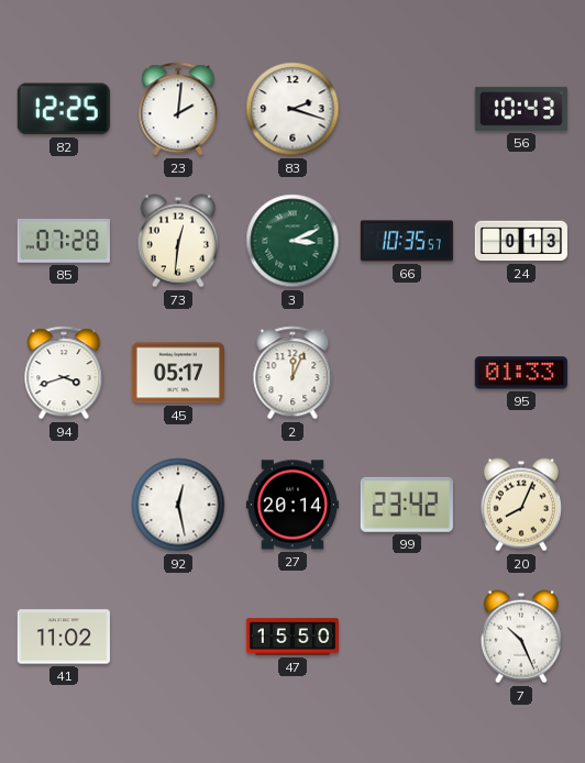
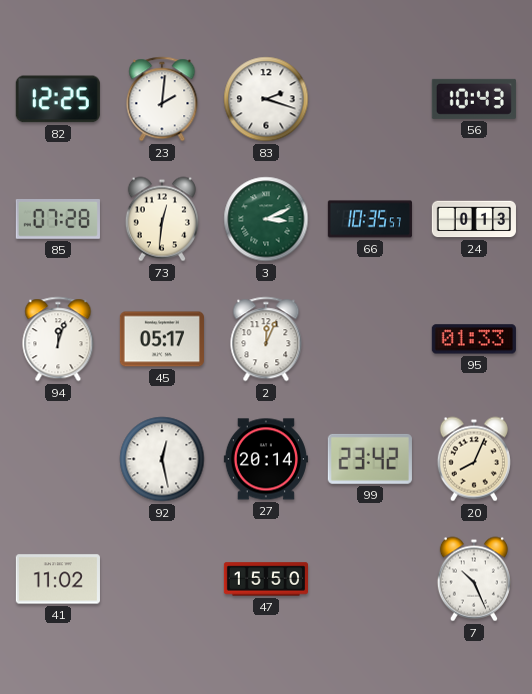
94: 3:42 -> 12:03
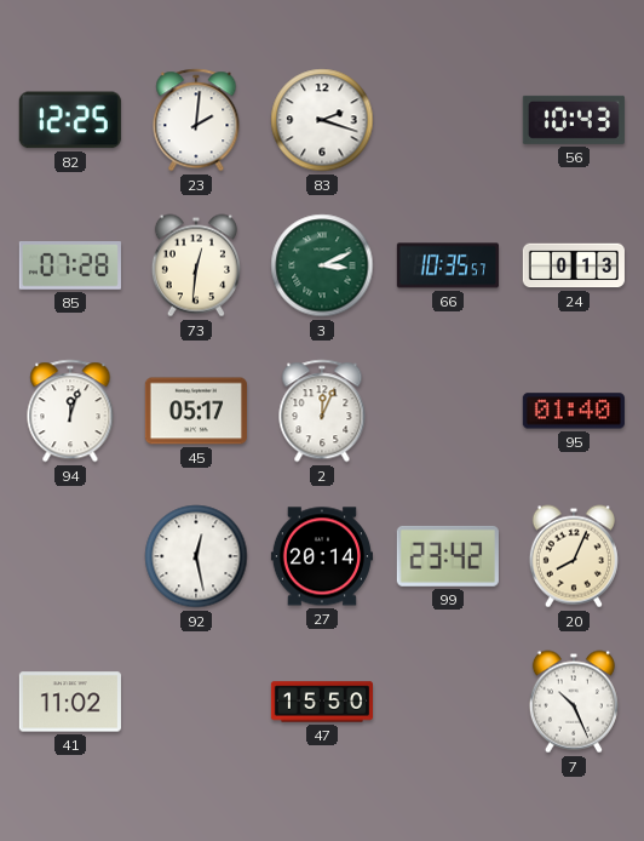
95: 01:33 -> 01:40
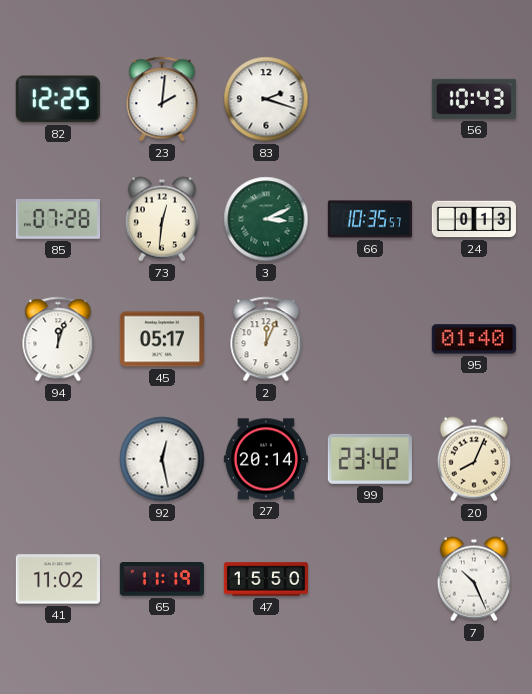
65: none -> 11:19
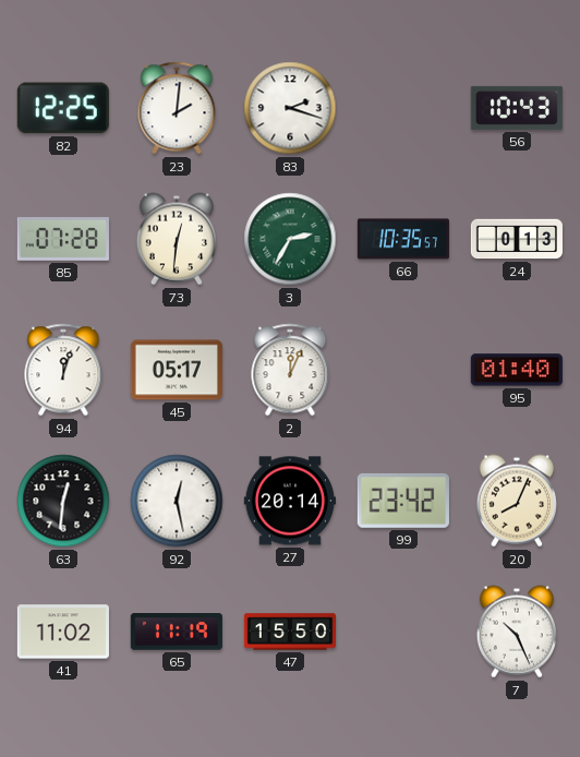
3: 3:11 -> 2:35
63: none -> 12:31
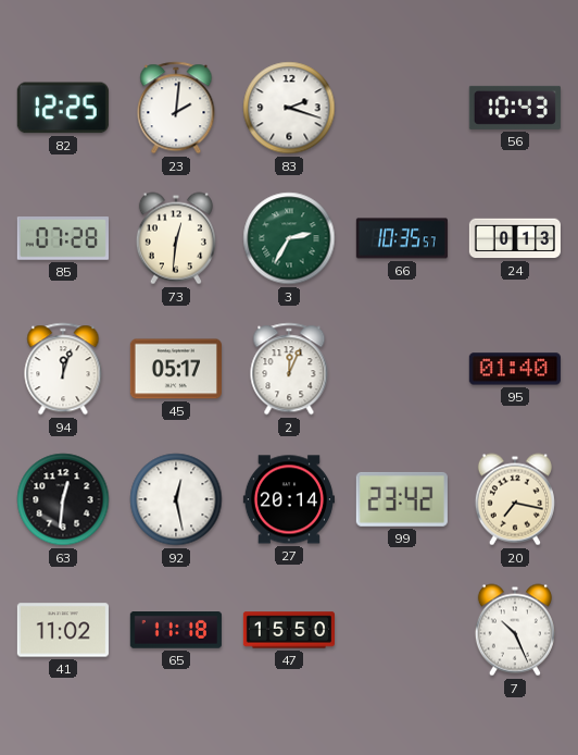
20: 8:04 -> 7:17
65: 11:19 -> 11:18
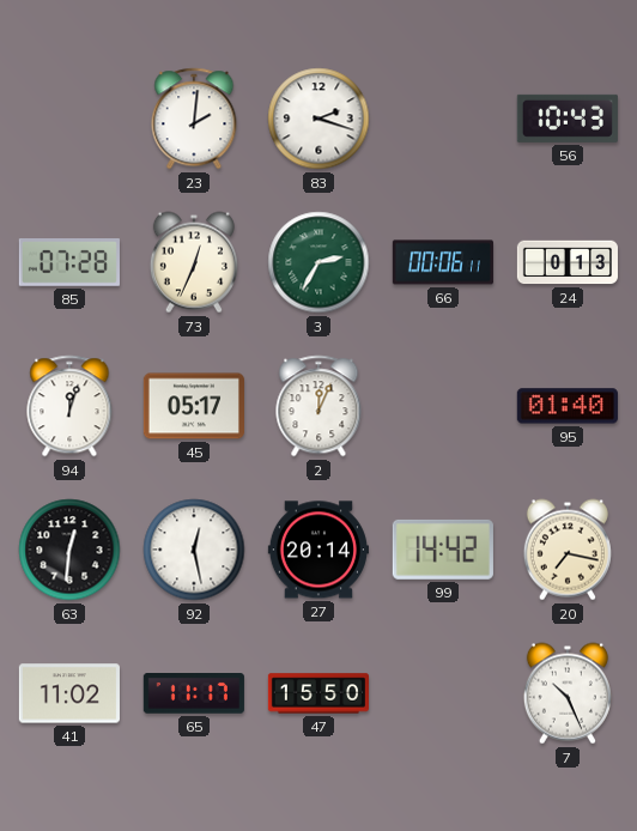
82: 12:25 -> none
73: 12:31 -> 12:34
66: 10:35 -> 00:06
99: 23:42 -> 14:42
65: 11:18 -> 11:17
